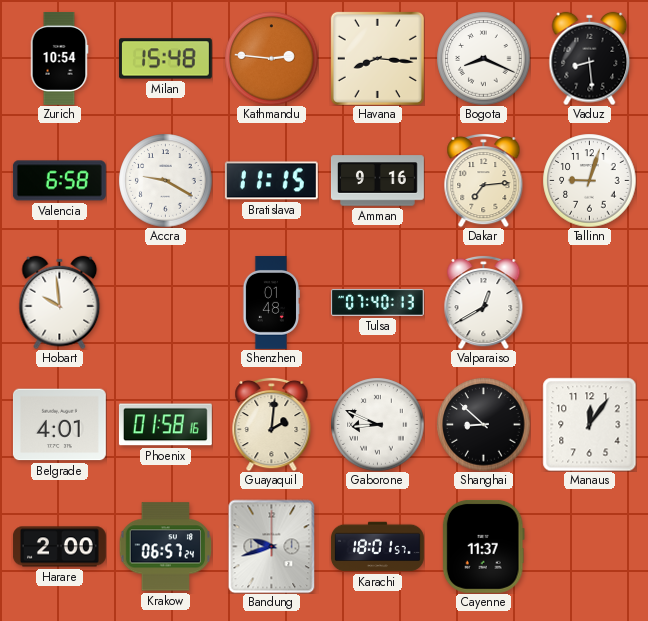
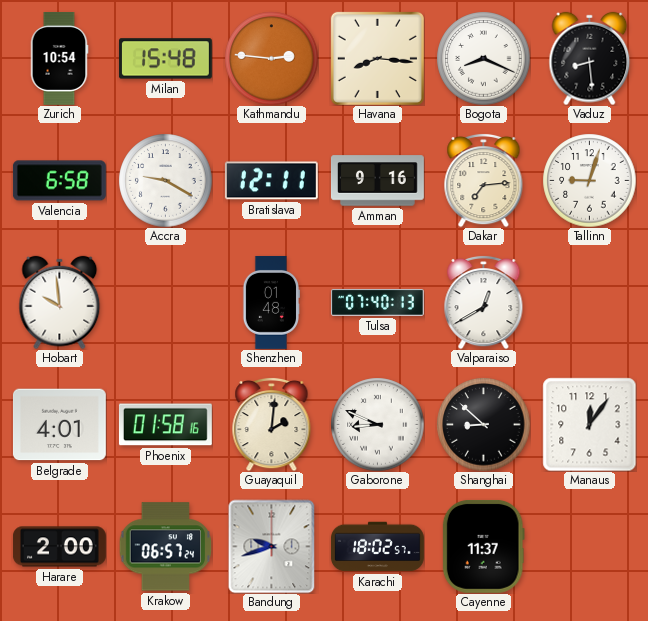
Bratislava: 11:15 -> 12:11
Karachi: 18:01 -> 18:02
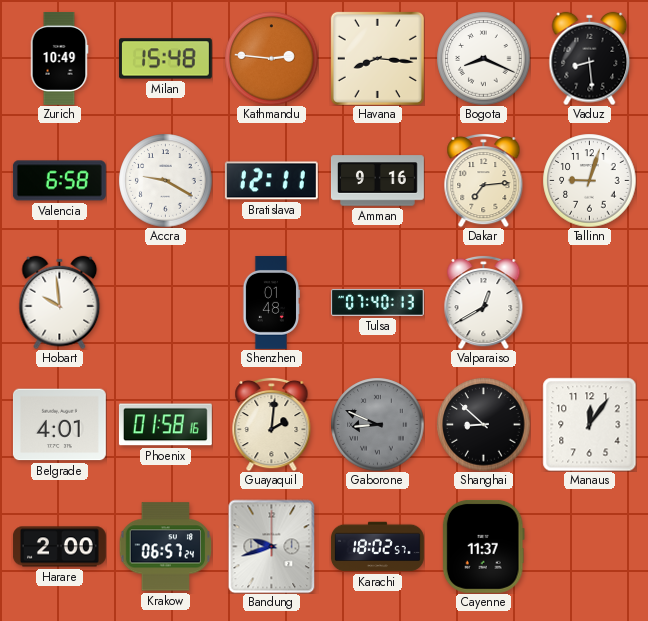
Zurich: 10:54 -> 10:49
Gaborone dial: white -> grey
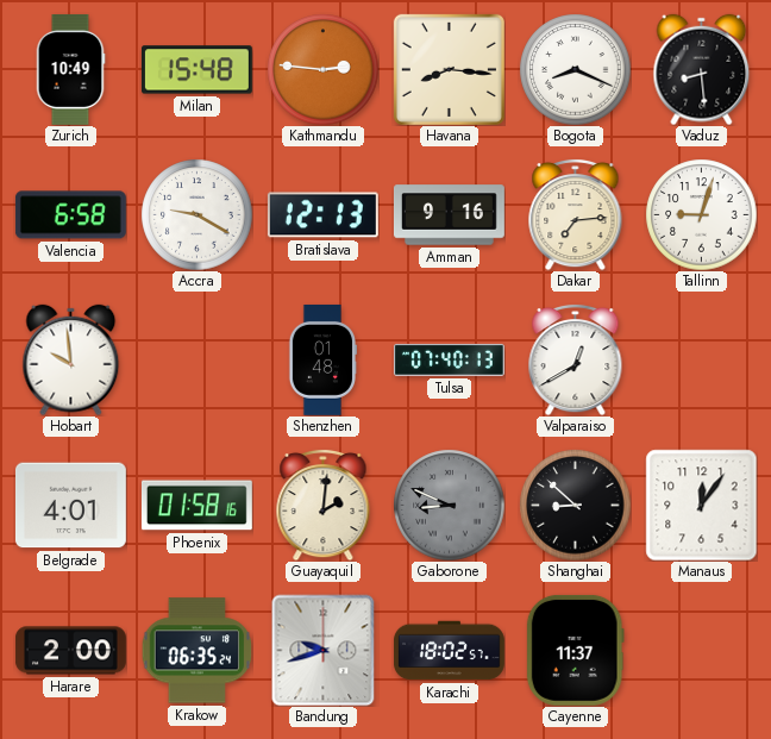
Bratislava: 12:11 -> 12:13
Krakow: 06:57 -> 06:35
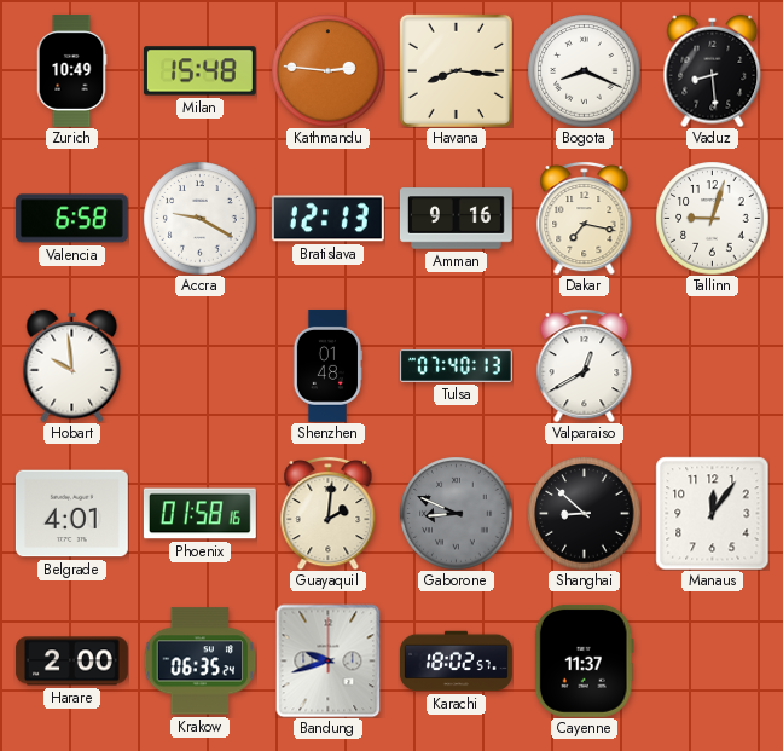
Dakar: 7:14 -> 7:17
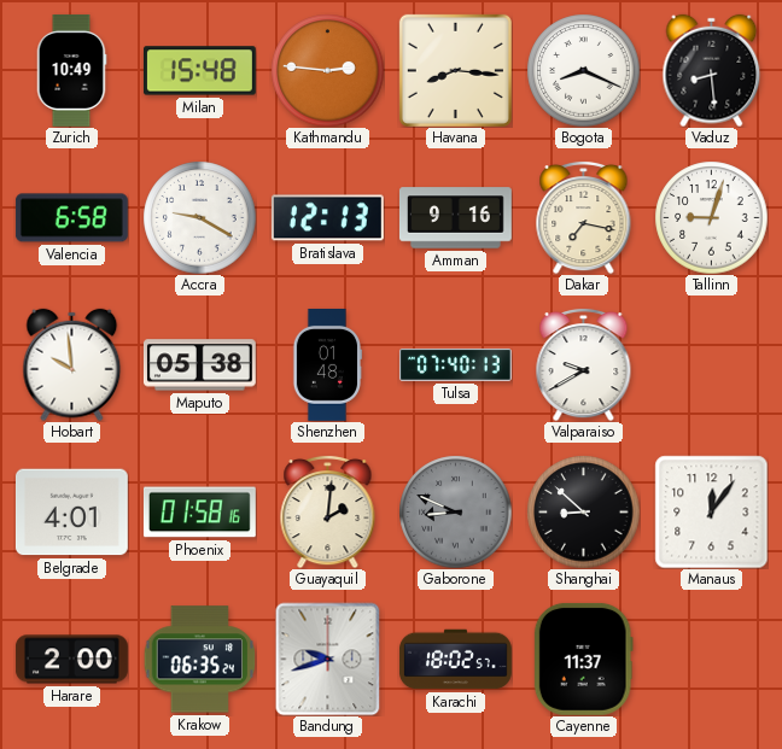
Maputo: none -> 05:38
Valparaiso: 12:40 -> 9:40
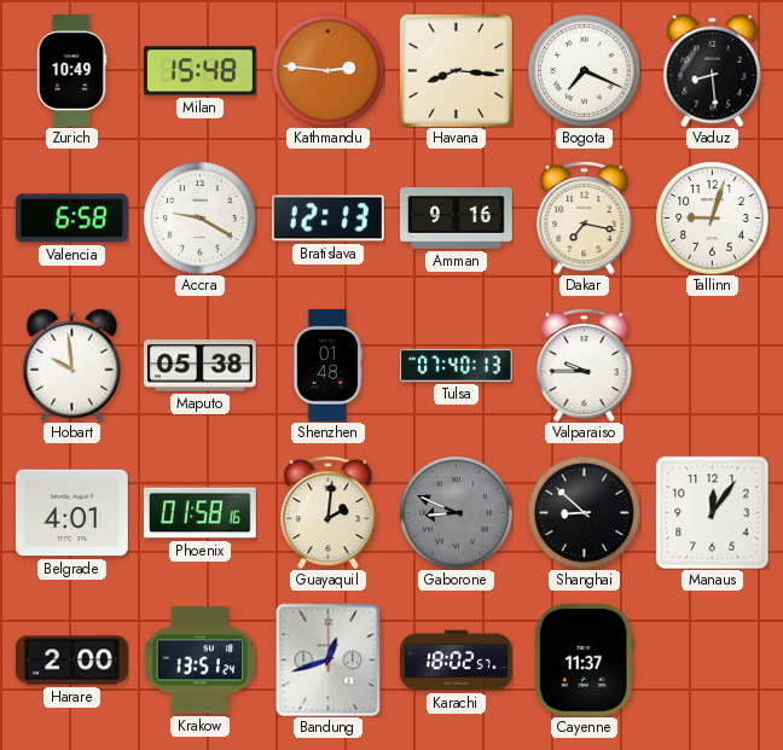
Bogota: 8:19 -> 7:19
Valparaiso: 9:40 -> 9:45
Krakow: 06:35 -> 13:51
Bandung: 9:42 -> 12:42
